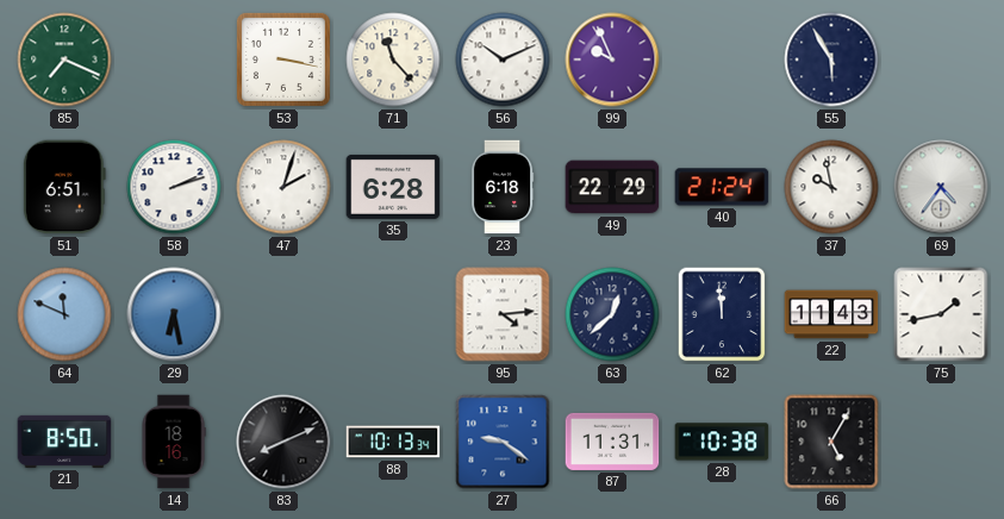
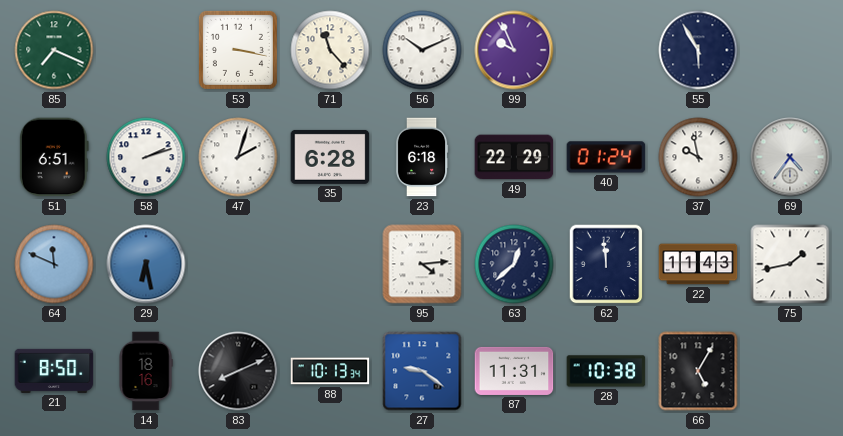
40: 21:24 -> 01:24
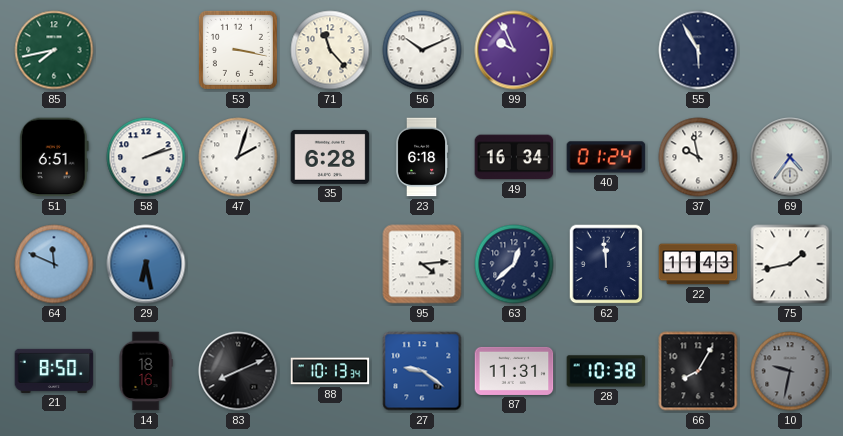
85: 7:19 -> 7:43
49: 22:29 -> 16:34
66: 5:05 -> 8:05
10: none -> 9:32
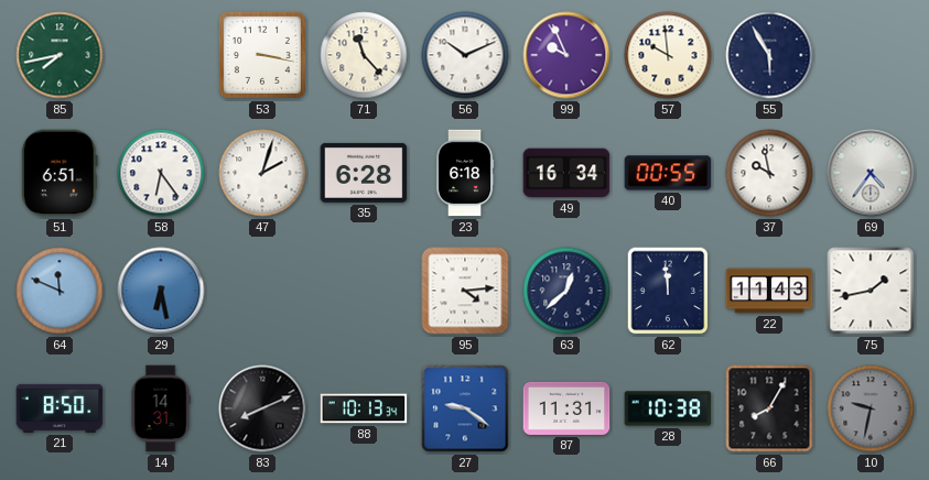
57: none -> 9:59
58: 2:12 -> 6:24
40: 01:24 -> 00:55
14: 18:16 -> 14:31
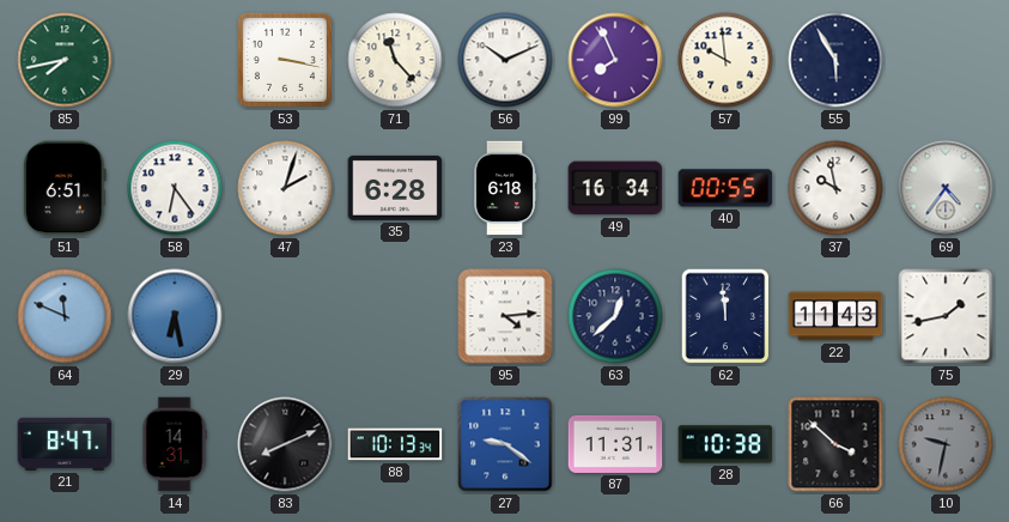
99: 9:56 -> 7:56
21: 8:50 -> 8:47
66: 8:05 -> 3:52
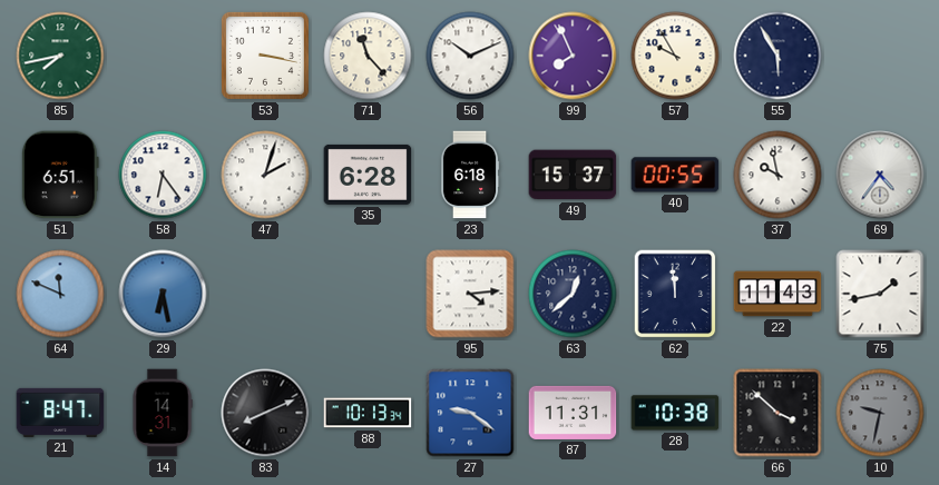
57: 9:59 -> 9:55
49: 16:34 -> 15:37
